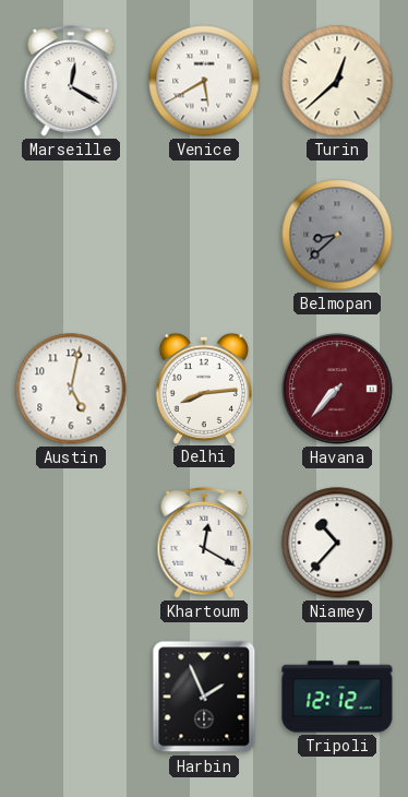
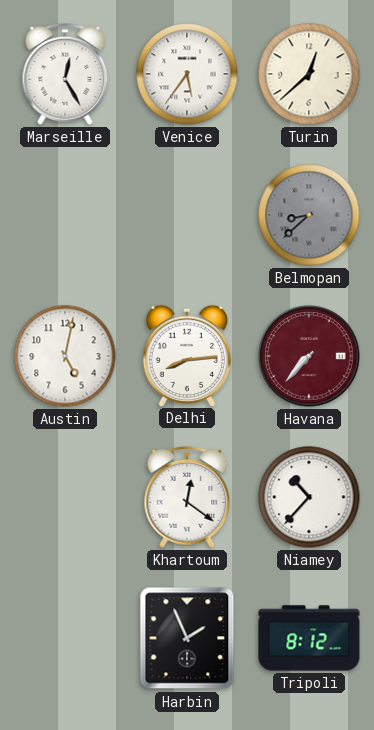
Marseille: 12:20 -> 12:25
Venice: 5:40 -> 5:36
Khartoum: 12:20 -> 12:21
Tripoli: 12:12 -> 8:12
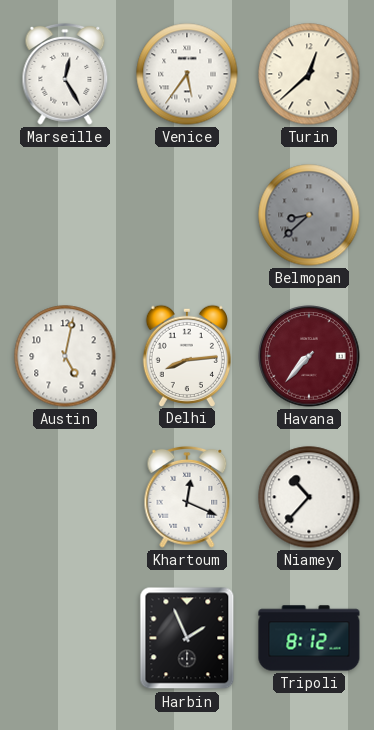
Khartoum: 12:21 -> 12:19
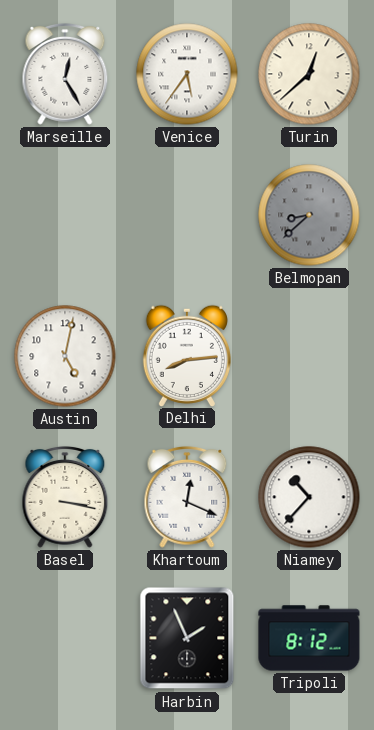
Havana: 7:37 -> none
Basel: none -> 3:17
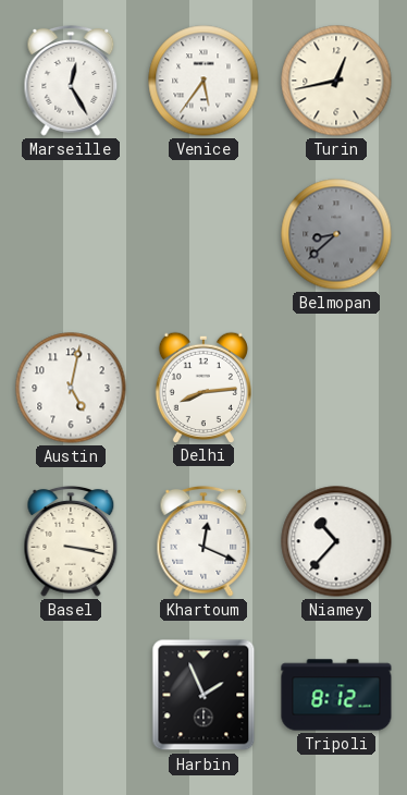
Turin: 12:38 -> 12:43
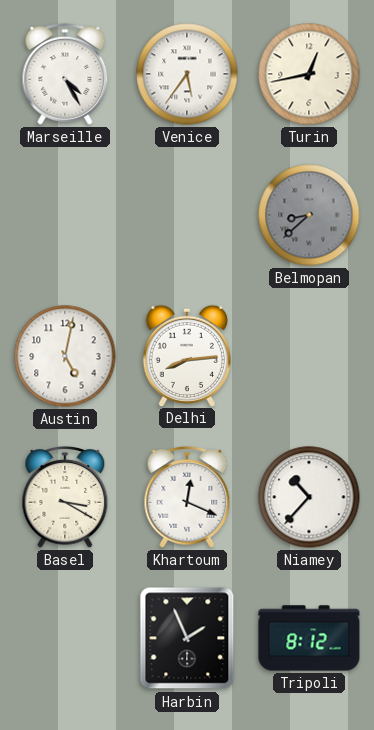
Marseille: 12:25 -> 4:25
Basel: 3:17 -> 3:20
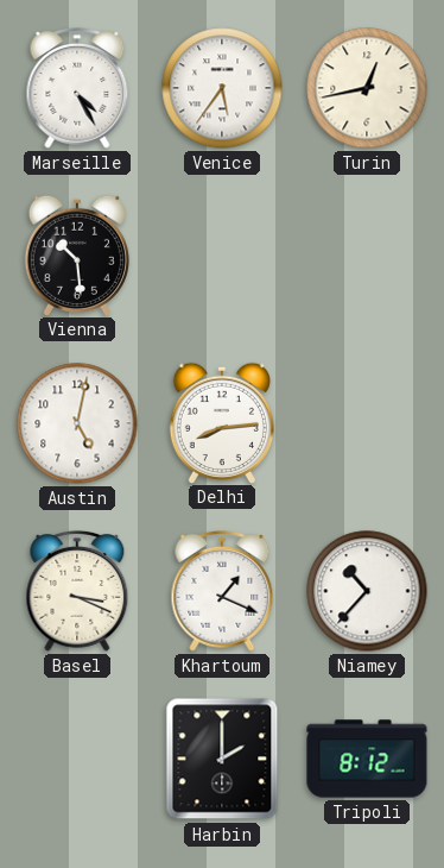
Vienna: none -> 10:29
Belmopan: 8:38 -> none
Basel: 3:20 -> 3:19
Khartoum: 12:19 -> 1:19
Harbin: 1:56 -> 2:00
